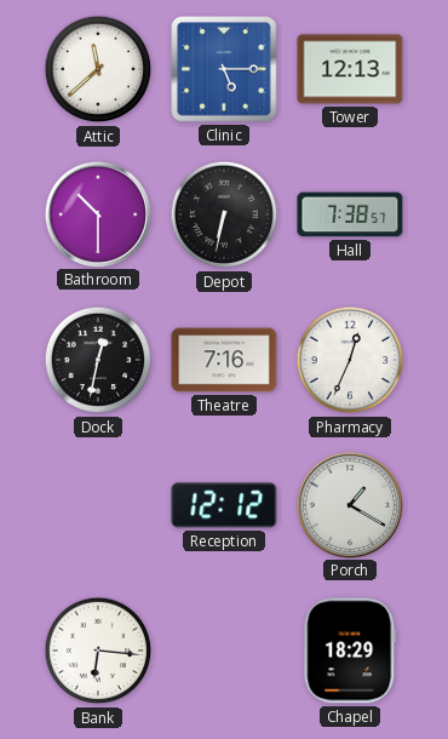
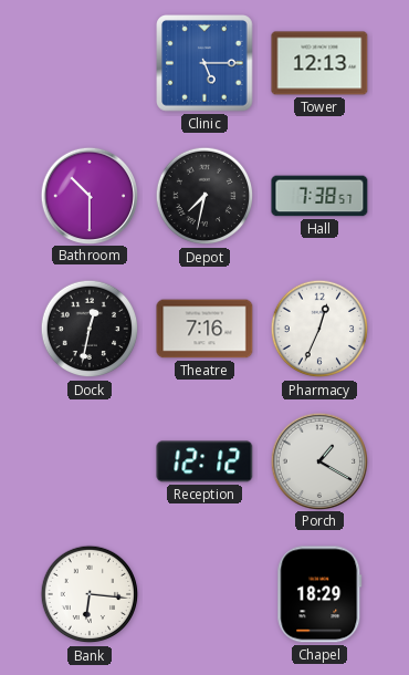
Attic: 11:38 -> none
Depot: 6:32 -> 7:32
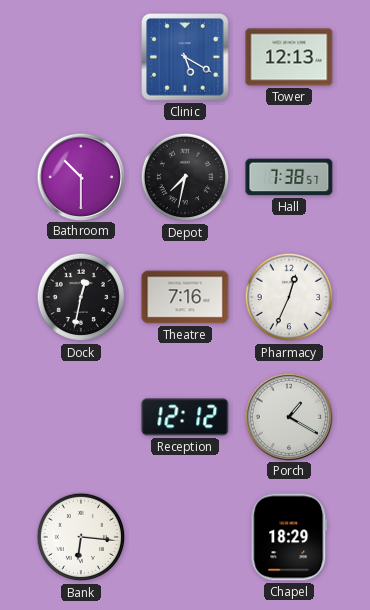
Clinic: 5:15 -> 5:20
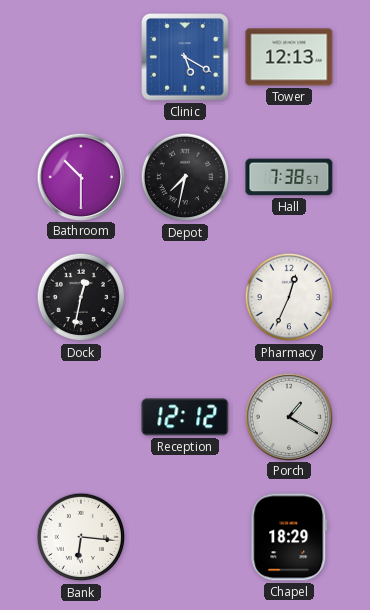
Theatre: 7:16 -> none
